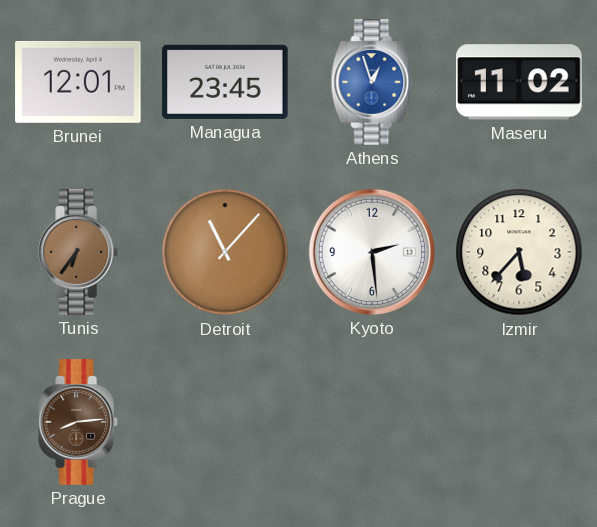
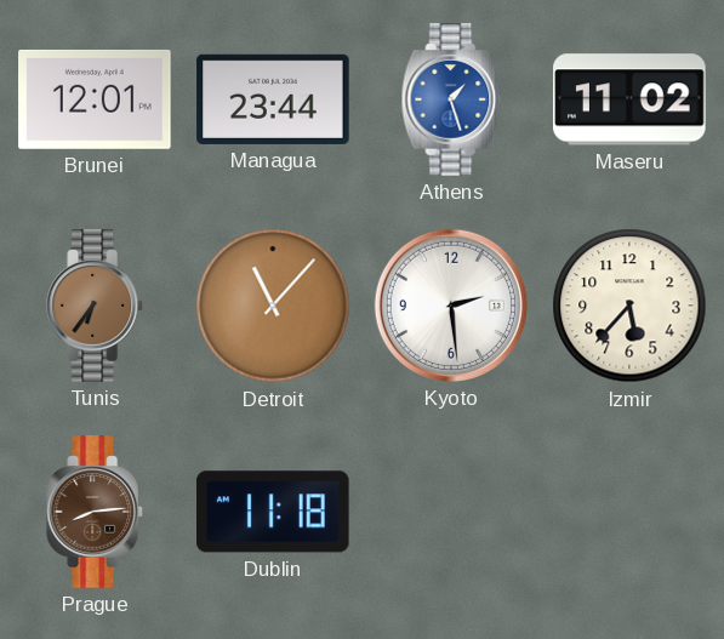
Managua: 23:45 -> 23:44
Athens: 12:57 -> 1:27
Dublin: none -> 11:18
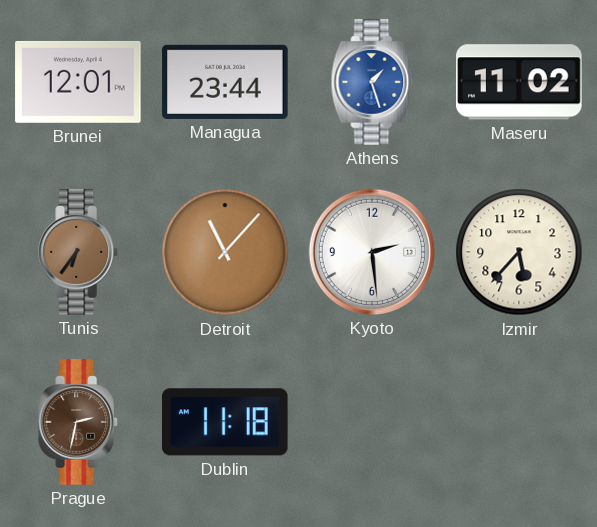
Prague: 8:14 -> 2:32
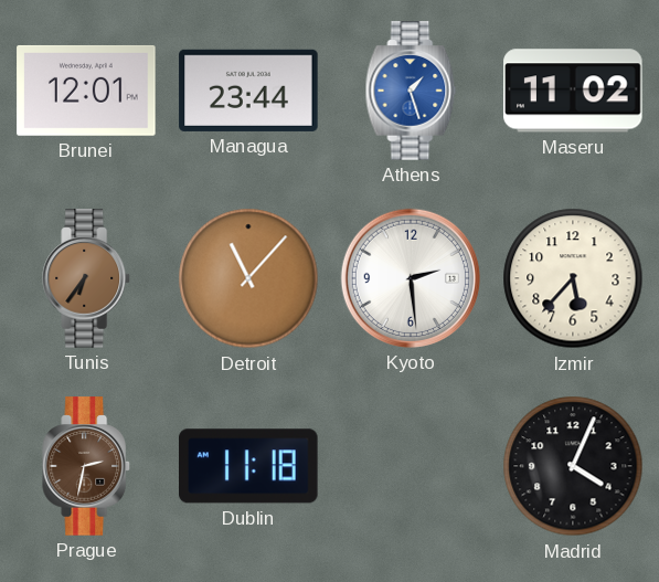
Madrid: none -> 4:04
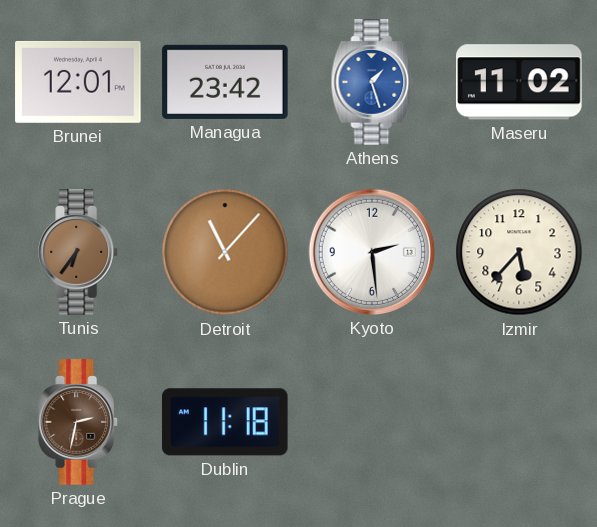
Managua: 23:44 -> 23:42
Madrid: 4:04 -> none
